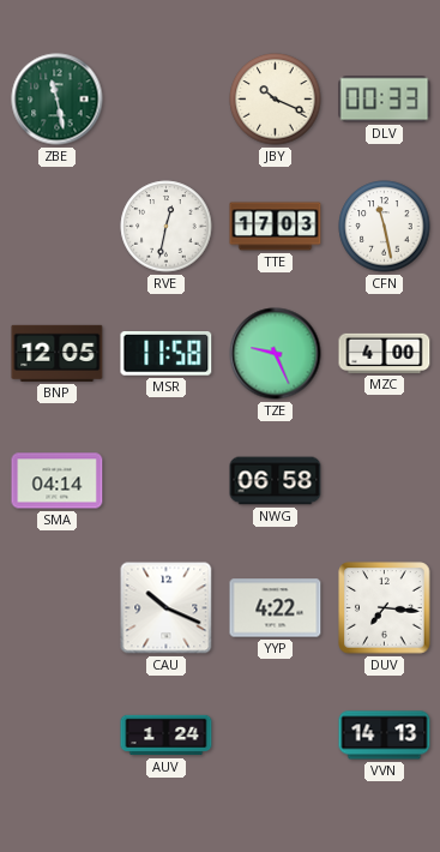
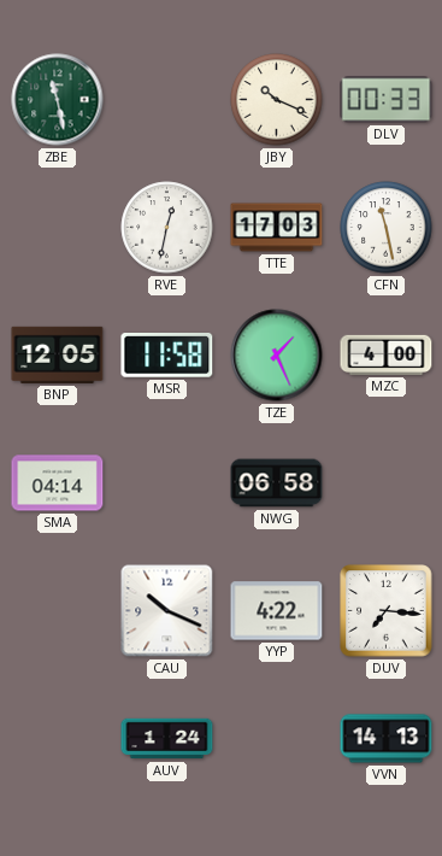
TZE: 9:26 -> 1:26
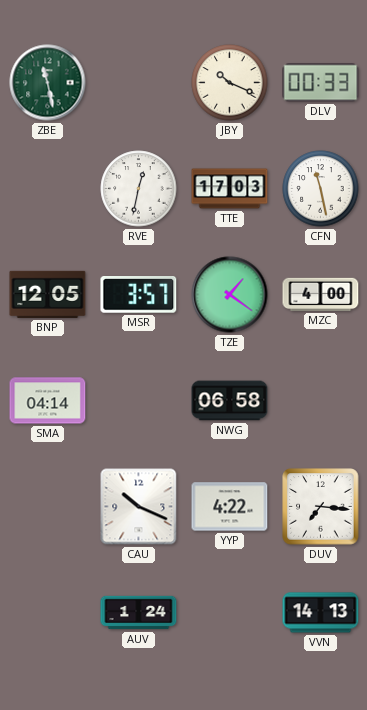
MSR: 11:58 -> 3:57
TZE: 1:26 -> 1:21
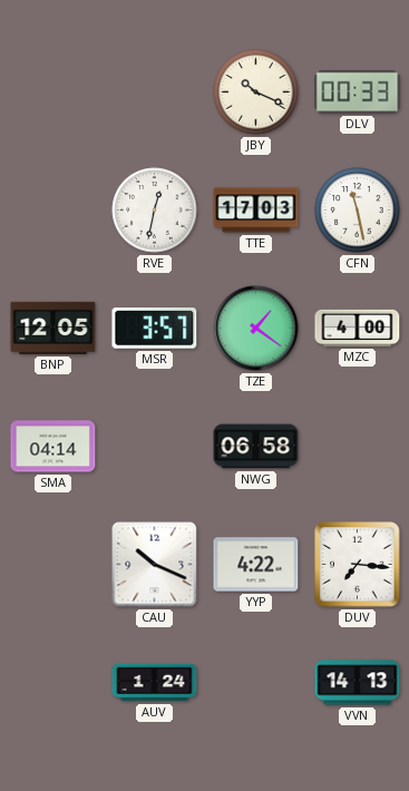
ZBE: 11:28 -> none
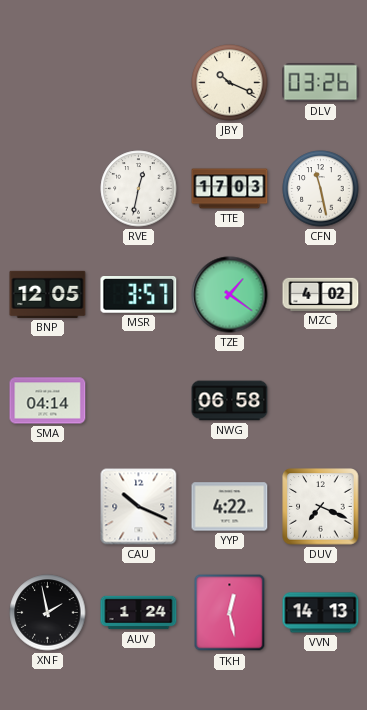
DLV: 00:33 -> 03:26
MZC: 4:00 -> 4:02
DUV: 7:16 -> 7:19
XNF: none -> 1:58
TKH: none -> 12:28
